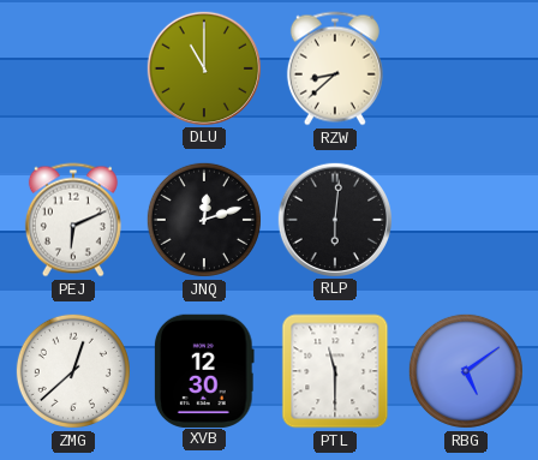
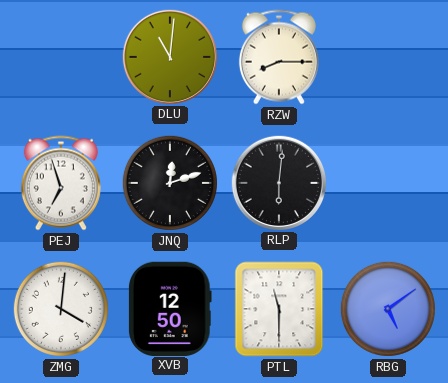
DLU: 11:00 -> 11:01
RZW: 8:38 -> 8:15
PEJ: 6:11 -> 6:57
ZMG: 12:38 -> 4:01
XVB: 12:30 -> 12:50
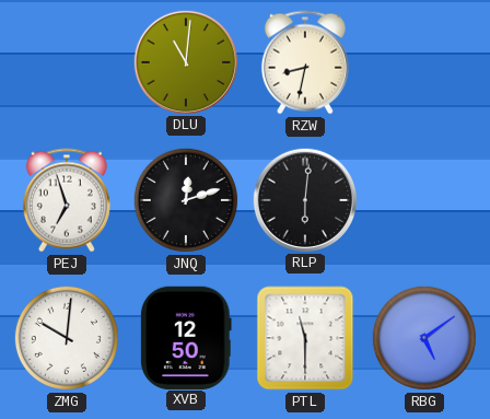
RZW: 8:15 -> 8:32
ZMG: 4:01 -> 10:01
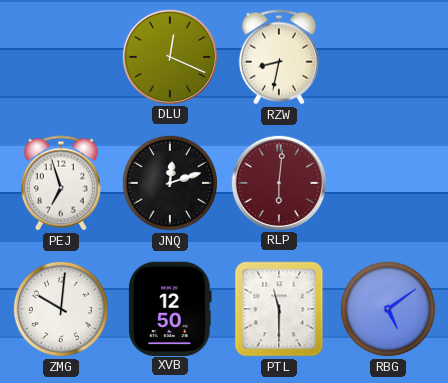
DLU: 11:01 -> 12:19
RLP dial: black -> burgundy
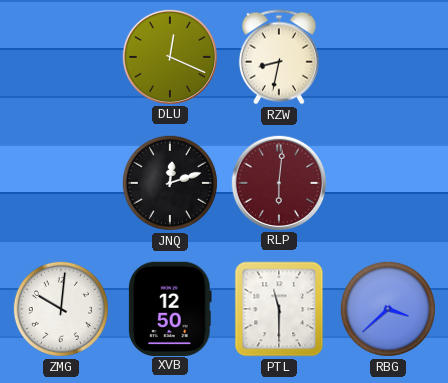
PEJ: 6:57 -> none
RBG: 5:09 -> 3:38
